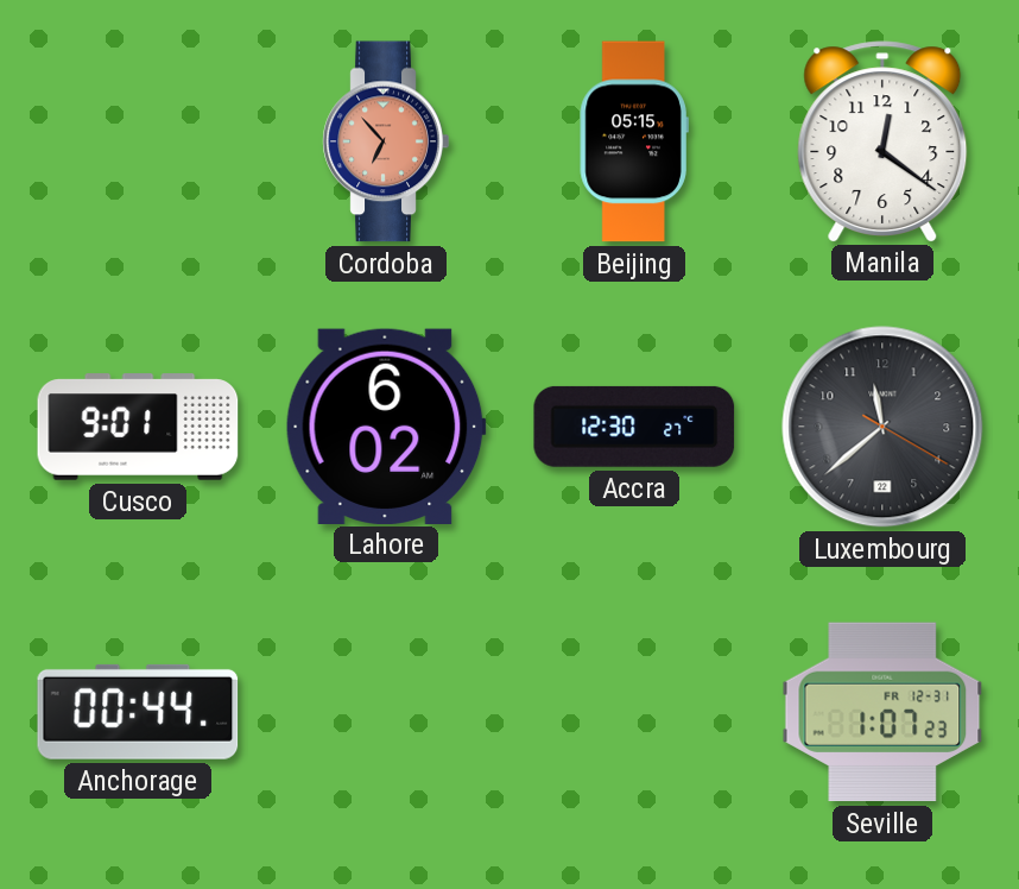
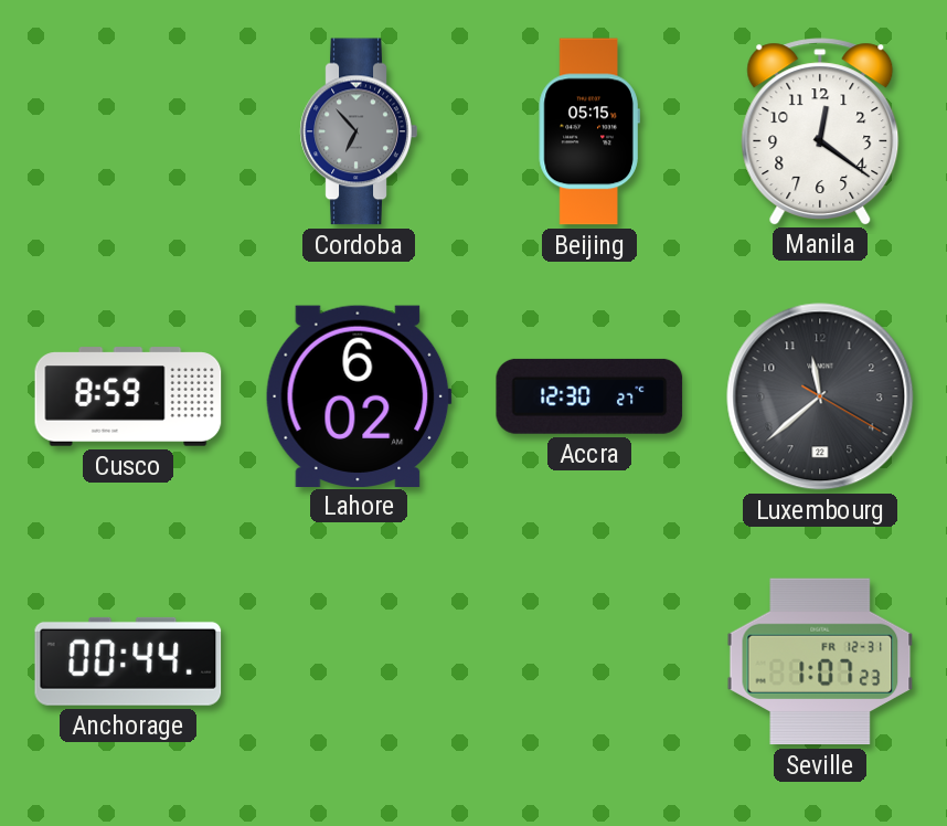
Cordoba dial: salmon -> grey
Cusco: 9:01 -> 8:59
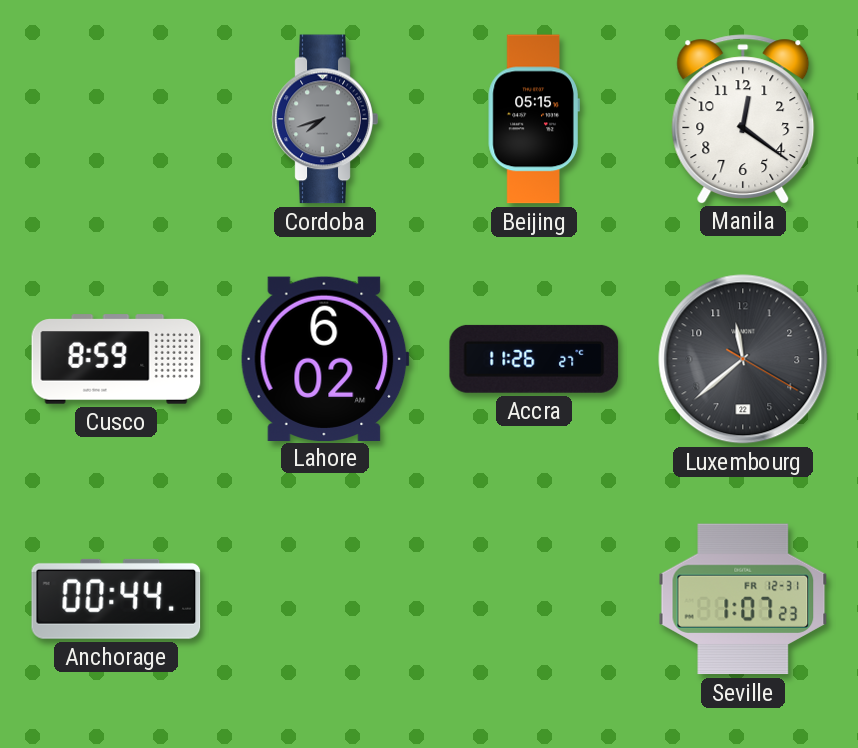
Cordoba: 6:53 -> 7:42
Accra: 12:30 -> 11:26
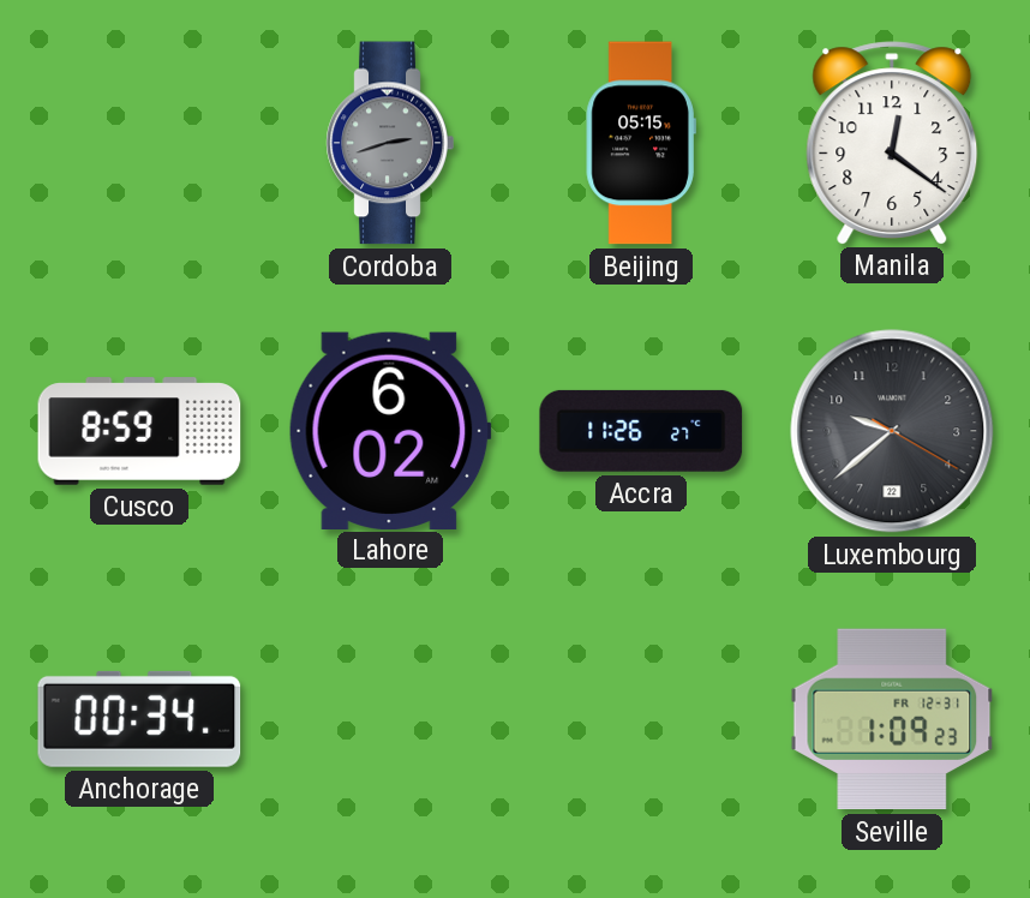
Cordoba: 7:42 -> 2:42
Luxembourg: 11:38 -> 9:38
Anchorage: 00:44 -> 00:34
Seville: 1:07 -> 1:09
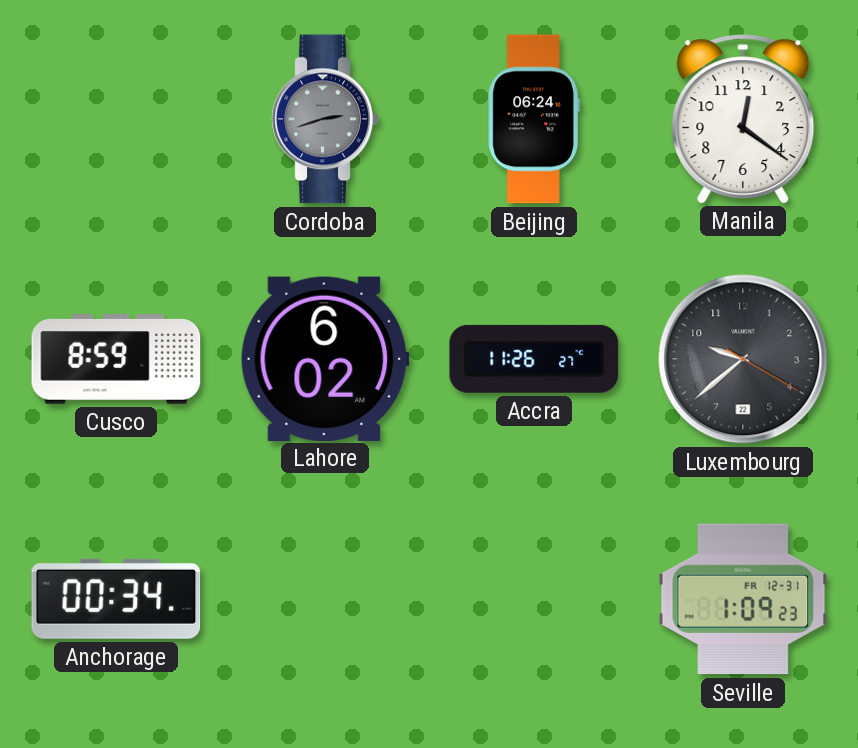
Beijing: 05:15 -> 06:24
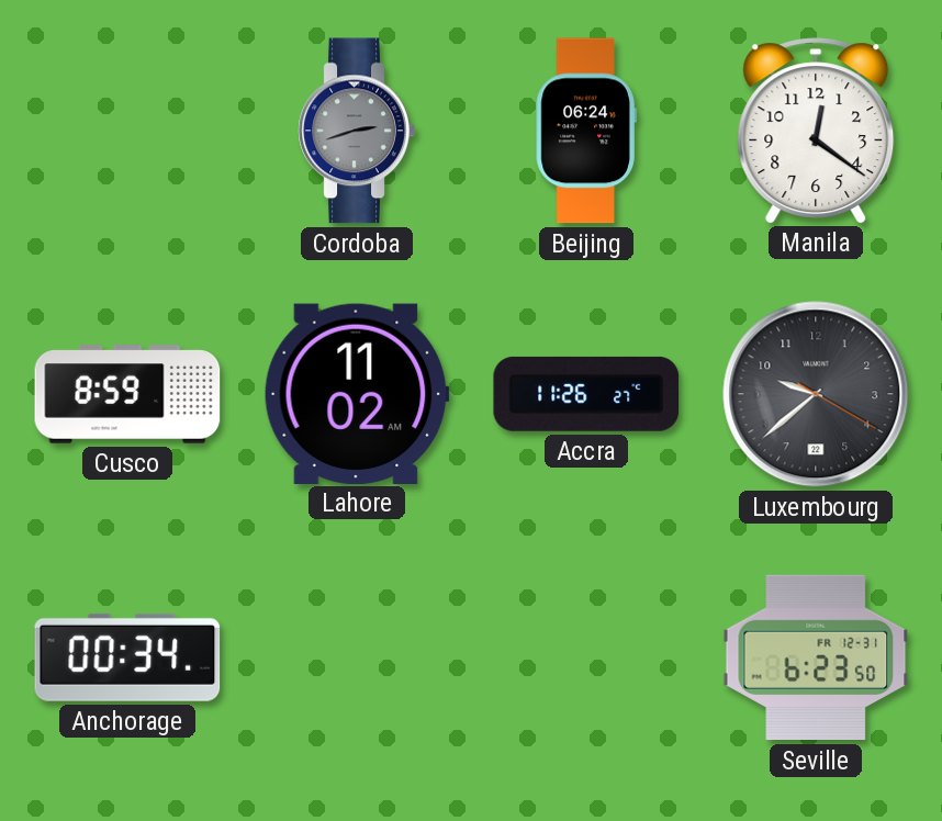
Lahore: 6:02 -> 11:02
Seville: 1:09 -> 6:23
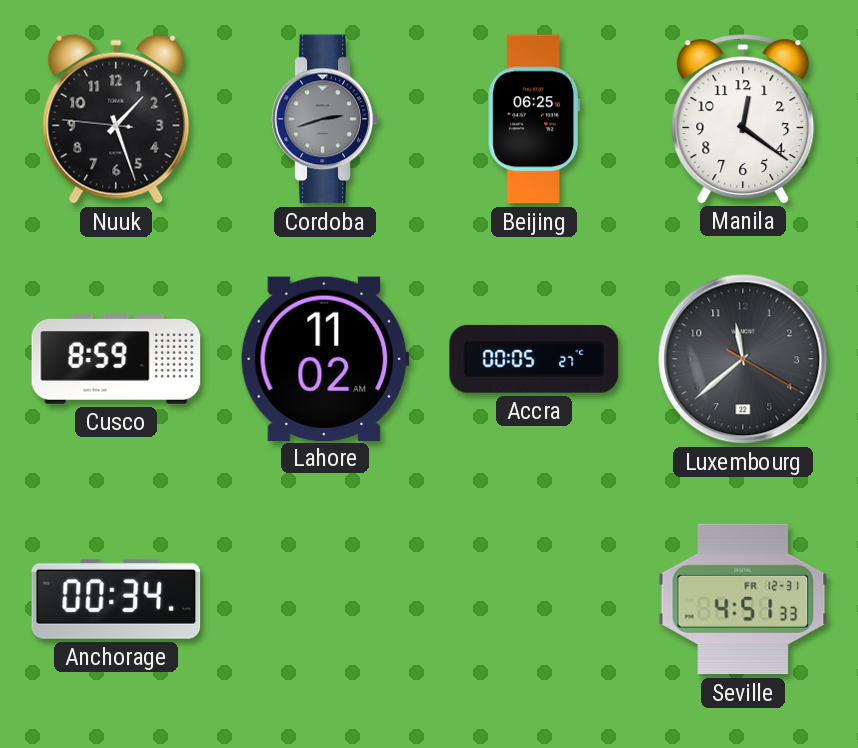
Nuuk: none -> 1:26
Beijing: 06:24 -> 06:25
Accra: 11:26 -> 00:05
Luxembourg: 9:38 -> 11:38
Seville: 6:23 -> 4:51
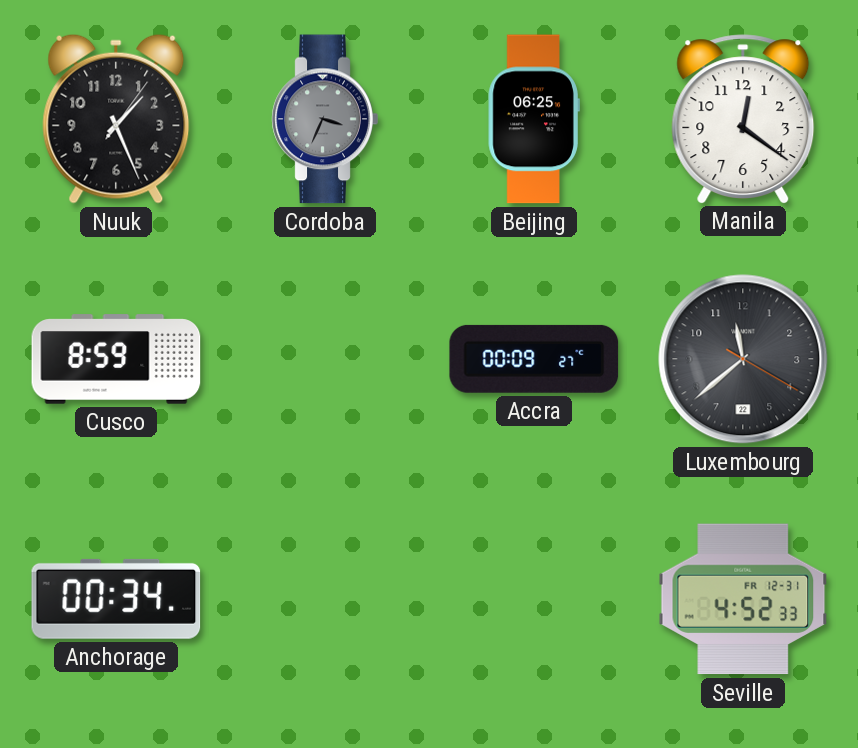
Nuuk: 1:26:46 -> 1:26:06
Cordoba: 2:42 -> 3:34
Lahore: 11:02 -> none
Accra: 00:05 -> 00:09
Seville: 4:51 -> 4:52
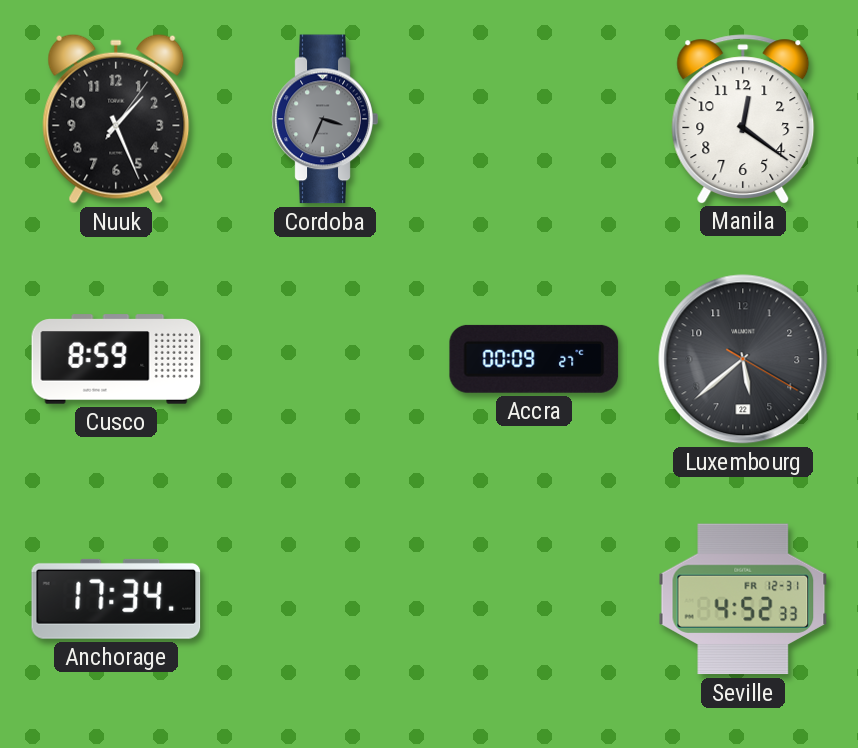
Beijing: 06:25 -> none
Luxembourg: 11:38 -> 5:38
Anchorage: 00:34 -> 17:34
